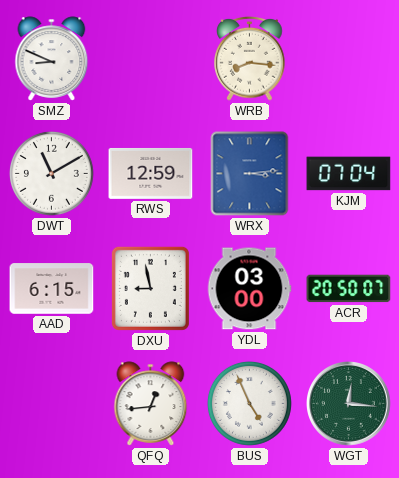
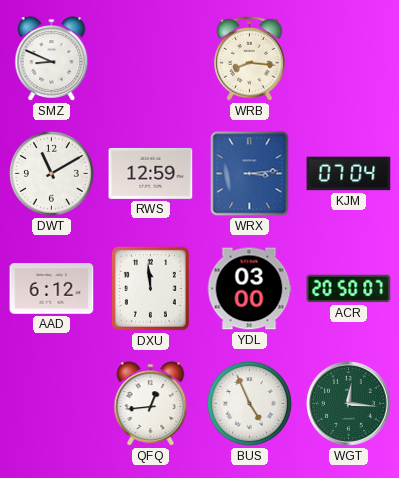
AAD: 6:15 -> 6:12
DXU: 8:58 -> 11:59
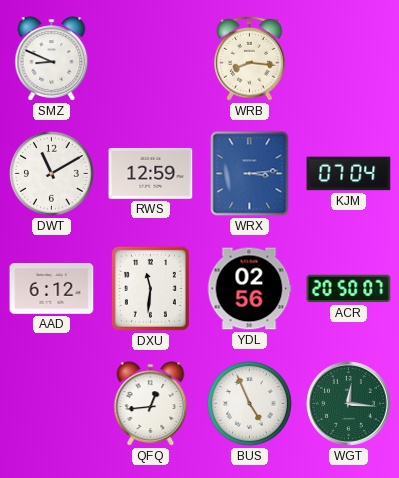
DXU: 11:59 -> 11:31
YDL: 03:00 -> 02:56
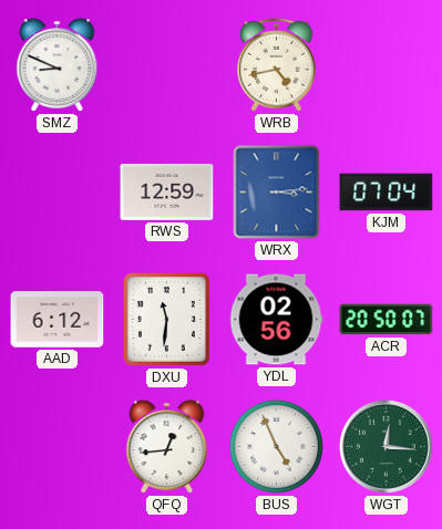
WRB: 8:16 -> 4:43
DWT: 11:10 -> none
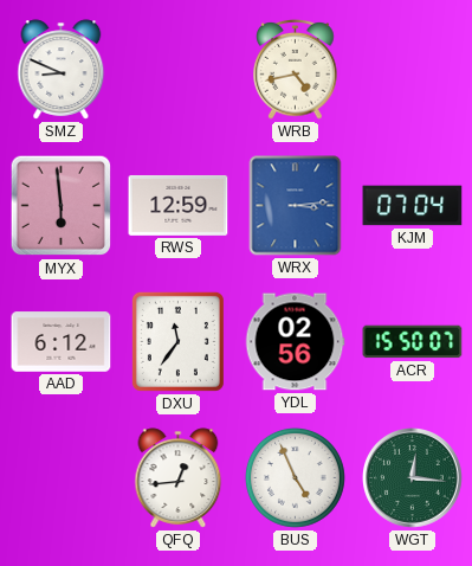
MYX: none -> 5:59
DXU: 11:31 -> 11:36
ACR: 20:50 -> 15:50
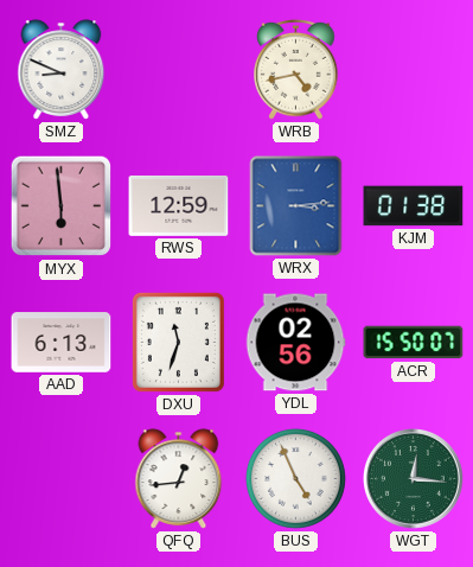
KJM: 07:04 -> 01:38
AAD: 6:12 -> 6:13
DXU: 11:36 -> 11:33
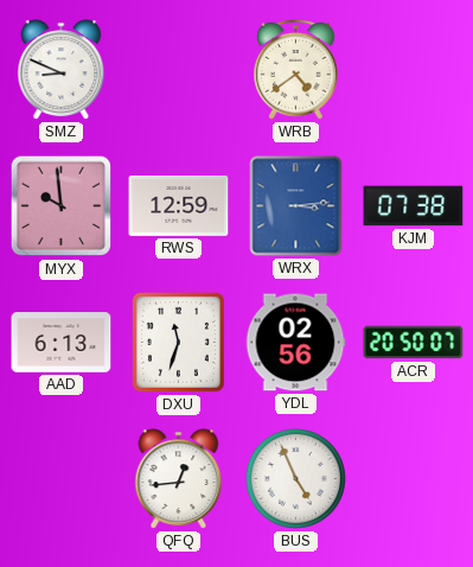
WRB: 4:43 -> 4:39
MYX: 5:59 -> 9:59
KJM: 01:38 -> 07:38
ACR: 15:50 -> 20:50
WGT: 12:16 -> none
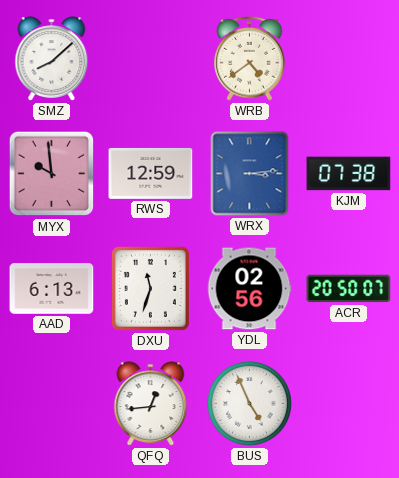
SMZ: 8:49 -> 8:08
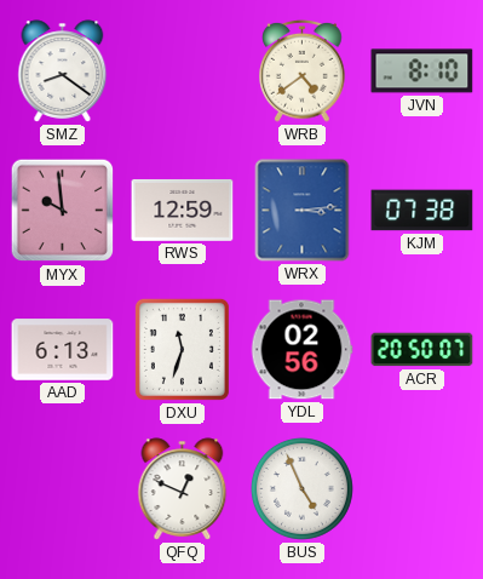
SMZ: 8:08 -> 8:21
JVN: none -> 8:10
QFQ: 12:44 -> 12:49
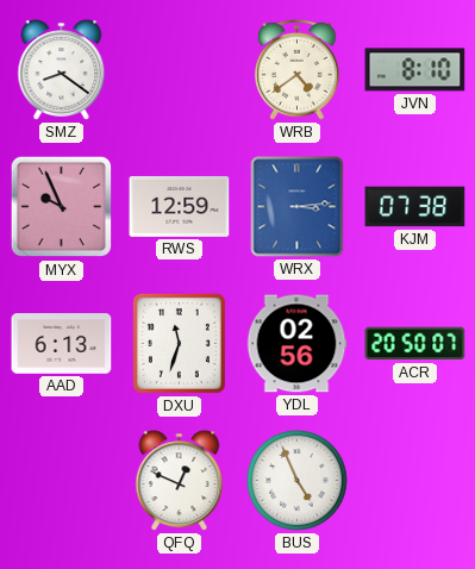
MYX: 9:59 -> 9:56
